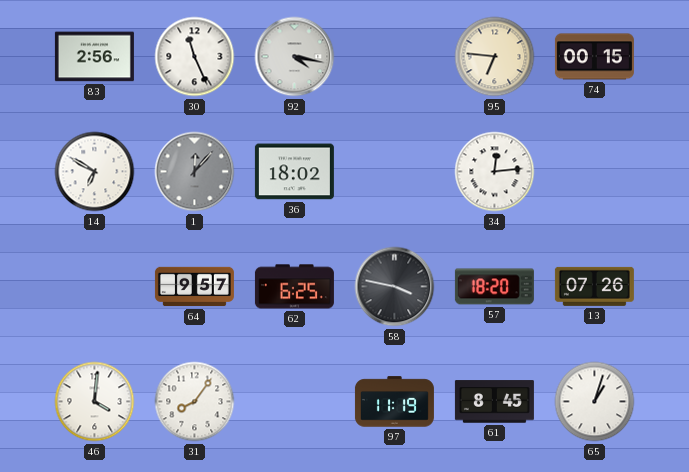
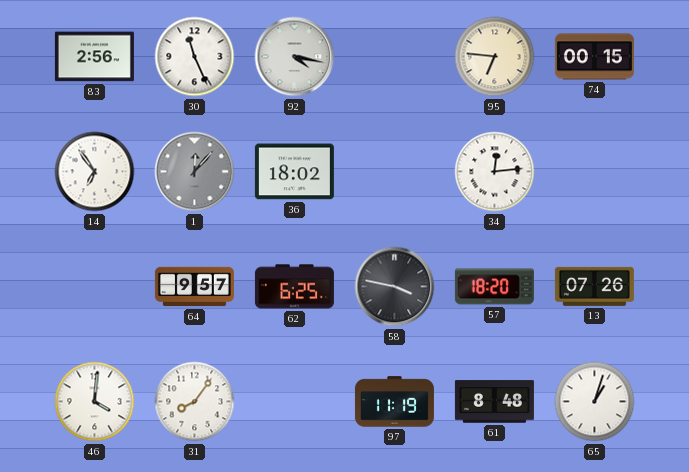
14: 6:50 -> 6:54
61: 8:45 -> 8:48
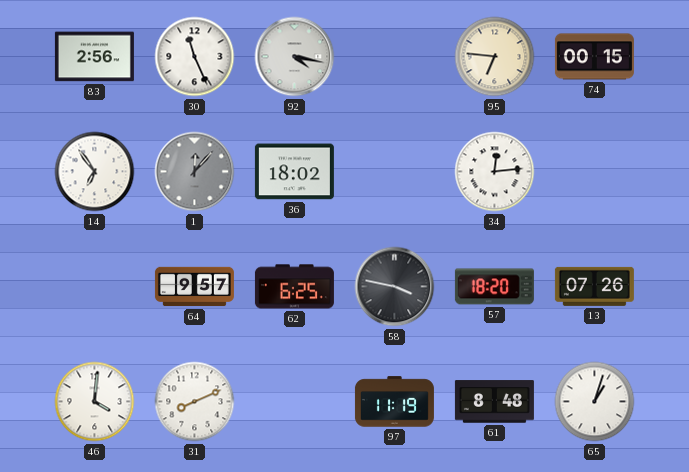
31: 8:06 -> 8:11
